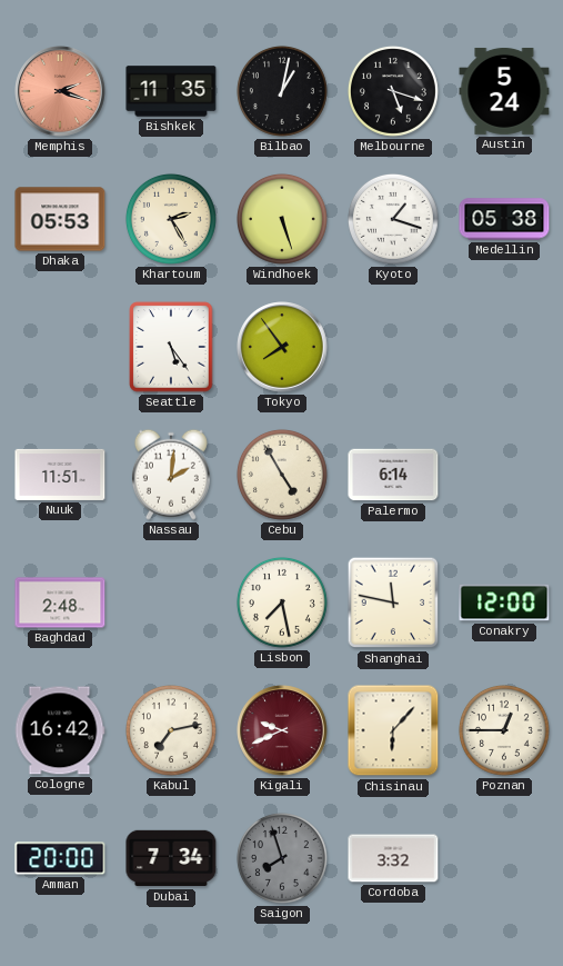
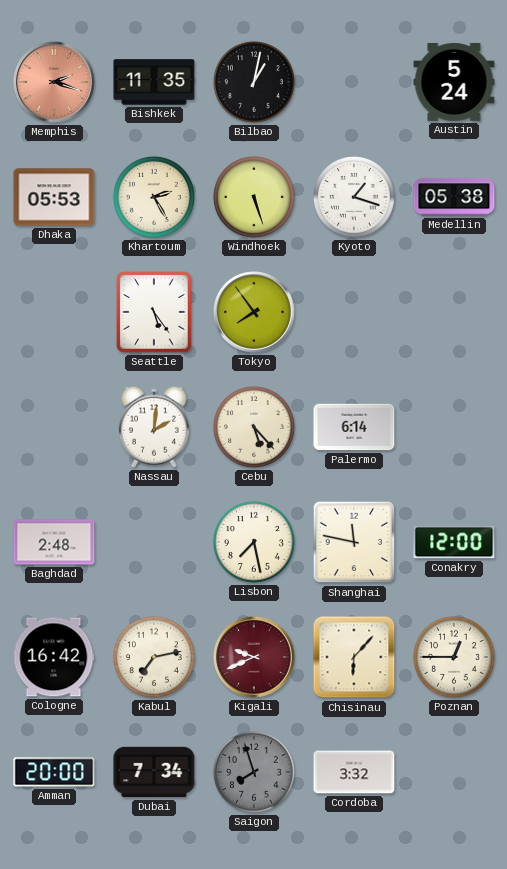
Melbourne: 5:18 -> none
Nuuk: 11:51 -> none
Cebu: 4:55 -> 5:23
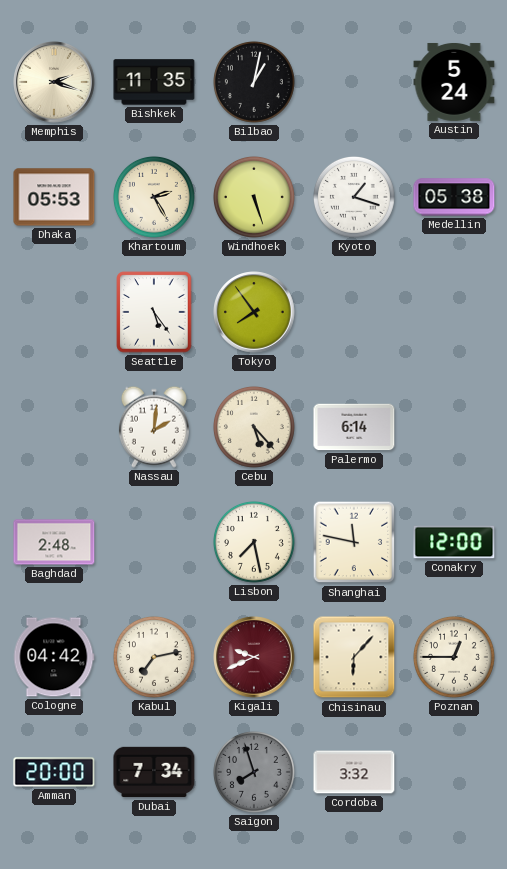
Memphis dial: salmon -> cream
Cologne: 16:42 -> 04:42
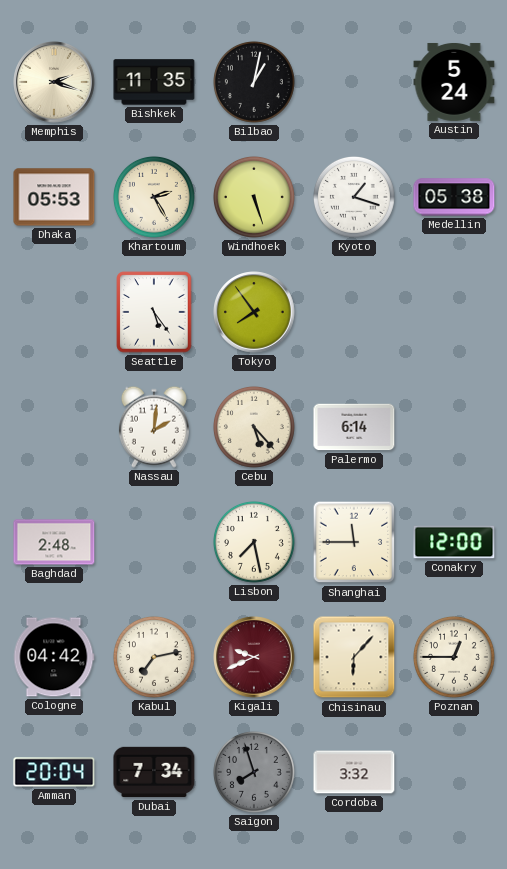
Shanghai: 11:47 -> 11:45
Amman: 20:00 -> 20:04
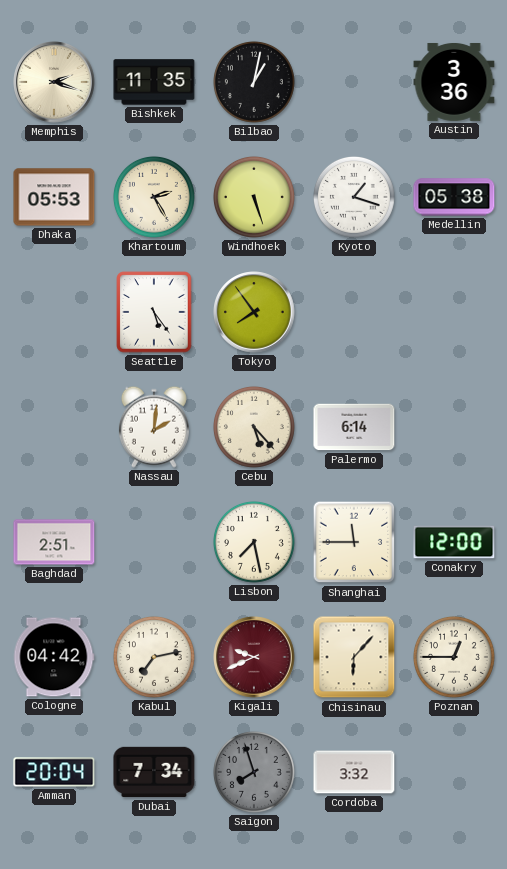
Austin: 5:24 -> 3:36
Baghdad: 2:48 -> 2:51
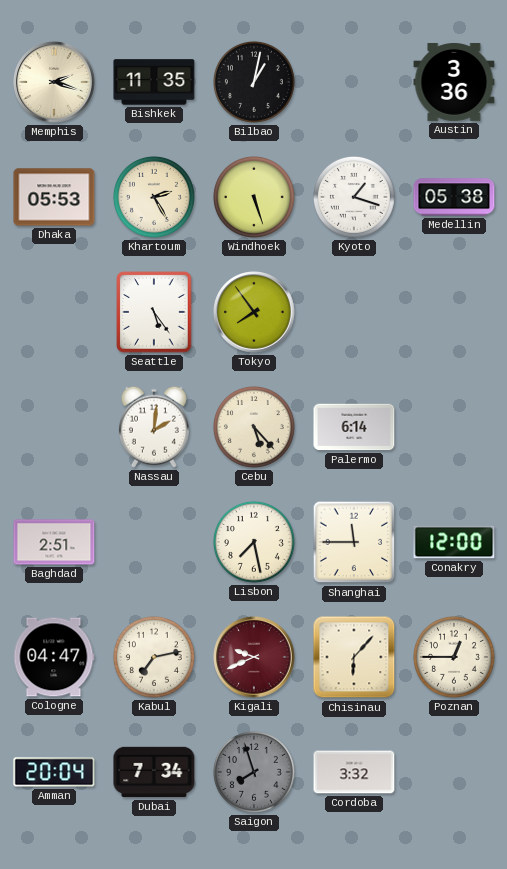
Cologne: 04:42 -> 04:47
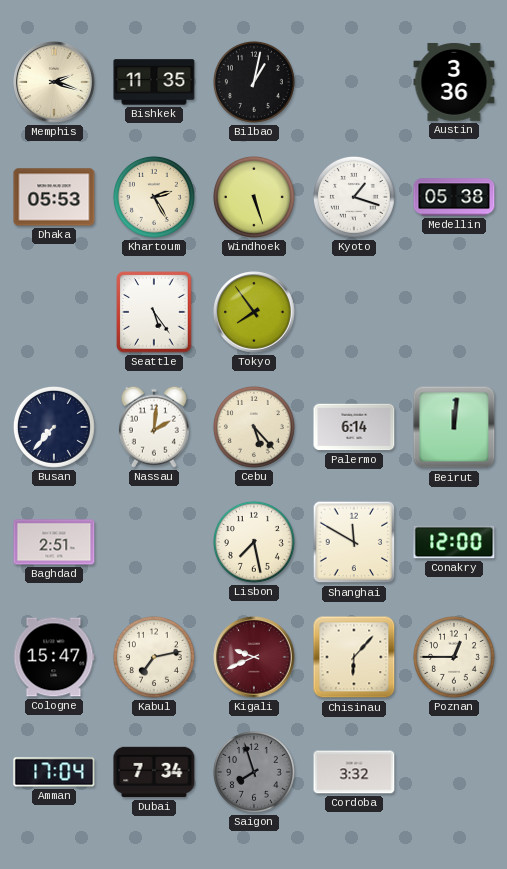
Busan: none -> 7:37
Beirut: none -> 12:01
Shanghai: 11:45 -> 11:50
Cologne: 04:47 -> 15:47
Amman: 20:04 -> 17:04
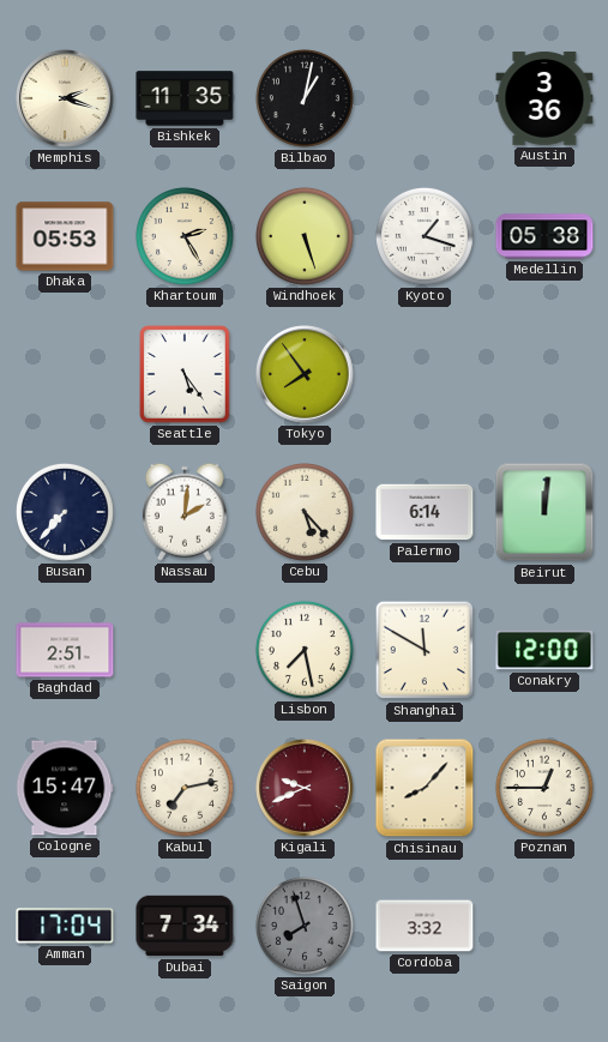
Chisinau: 6:07 -> 8:07
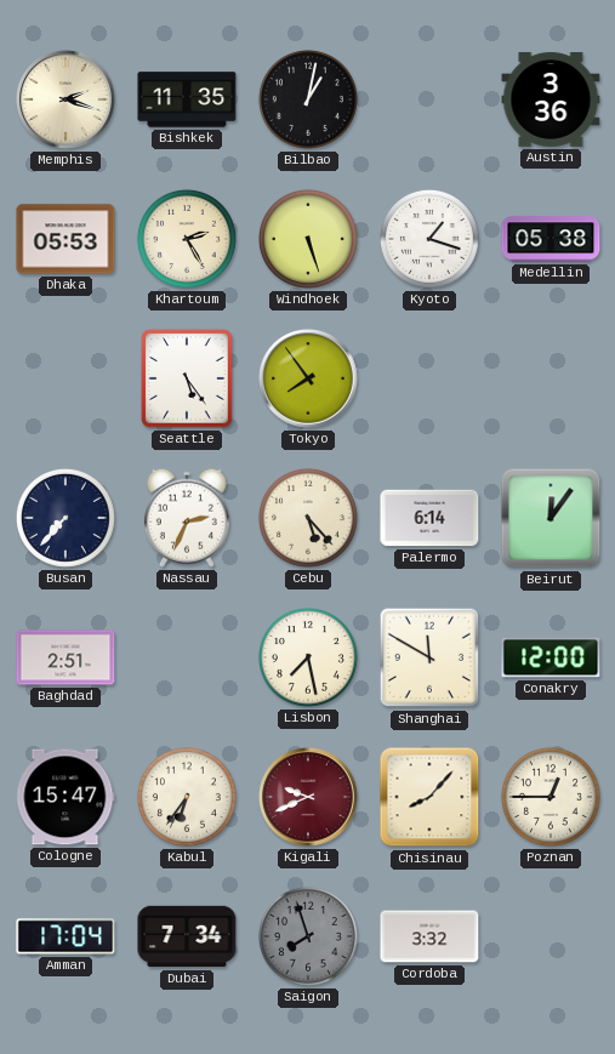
Nassau: 2:01 -> 2:34
Beirut: 12:01 -> 12:06
Kabul: 7:13 -> 6:36
